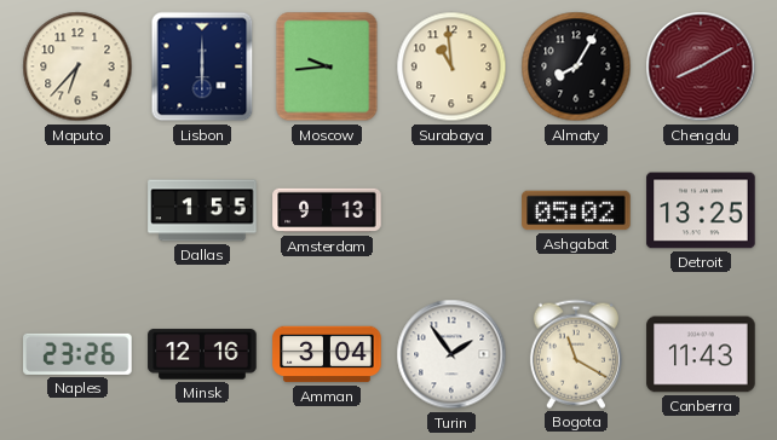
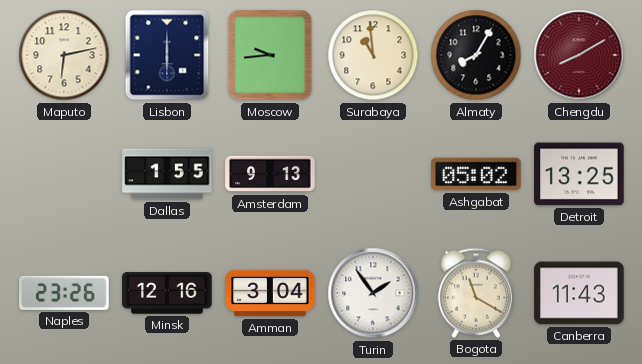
Maputo: 6:37 -> 6:13
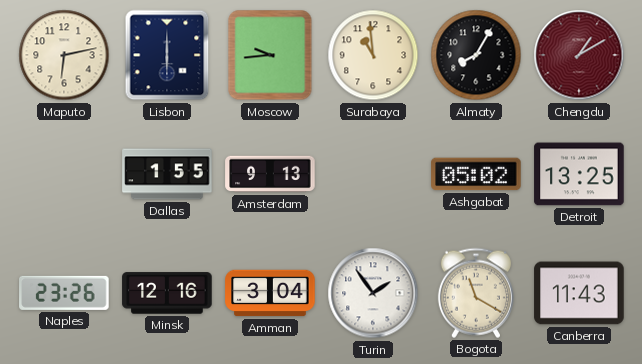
Chengdu: 8:10 -> 1:10
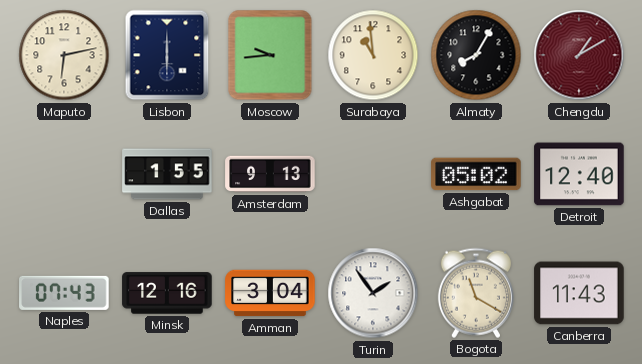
Detroit: 13:25 -> 12:40
Naples: 23:26 -> 07:43
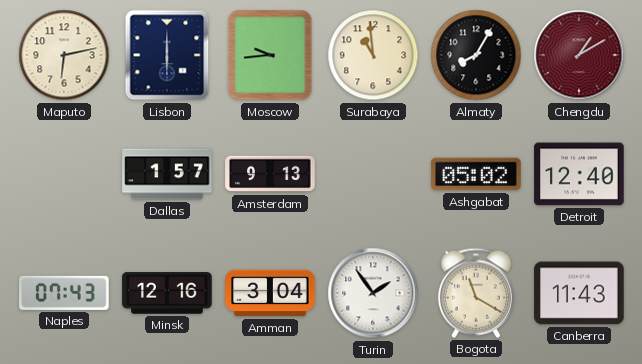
Dallas: 1:55 -> 1:57
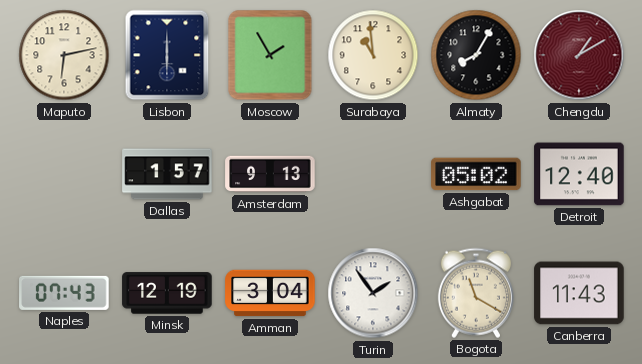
Moscow: 9:44 -> 1:55
Minsk: 12:16 -> 12:19
